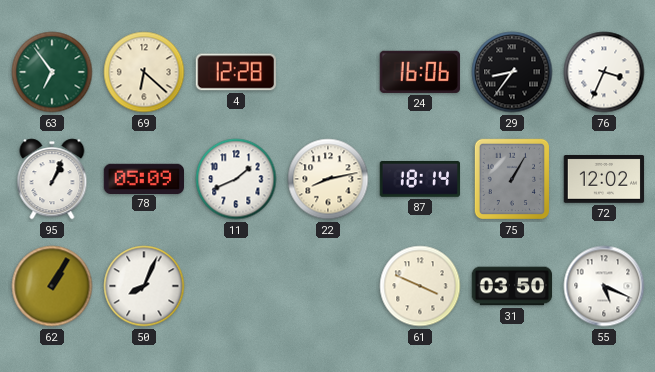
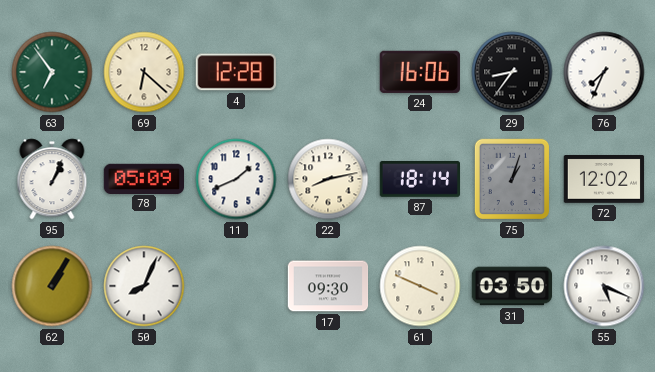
76: 3:34 -> 7:34
75: 1:05 -> 1:03
17: none -> 09:30
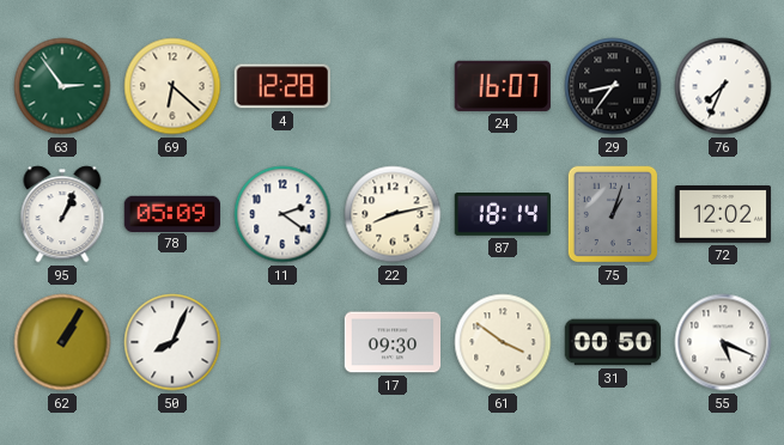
63: 6:54 -> 2:54
24: 16:06 -> 16:07
11: 1:41 -> 2:21
61: 3:49 -> 3:51
31: 03:50 -> 00:50
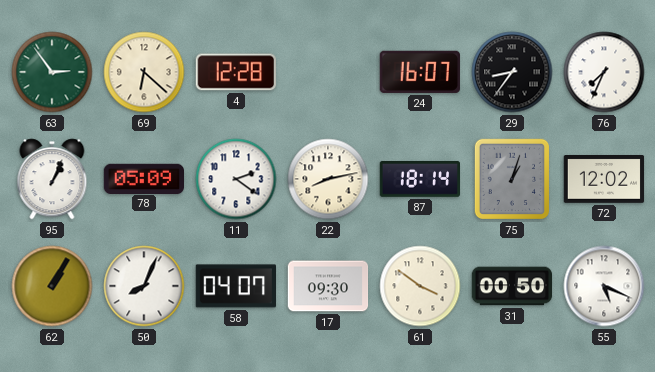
58: none -> 04:07
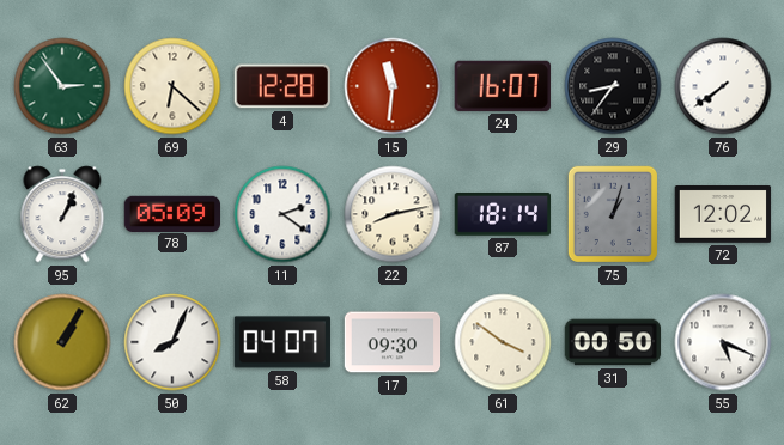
15: none -> 11:31
76: 7:34 -> 7:39
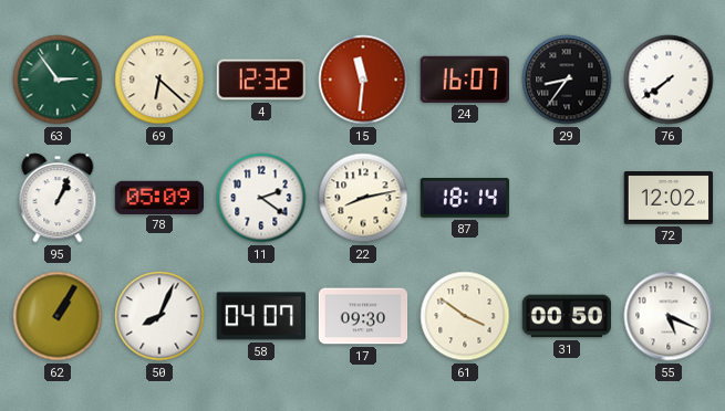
4: 12:28 -> 12:32
75: 1:03 -> none
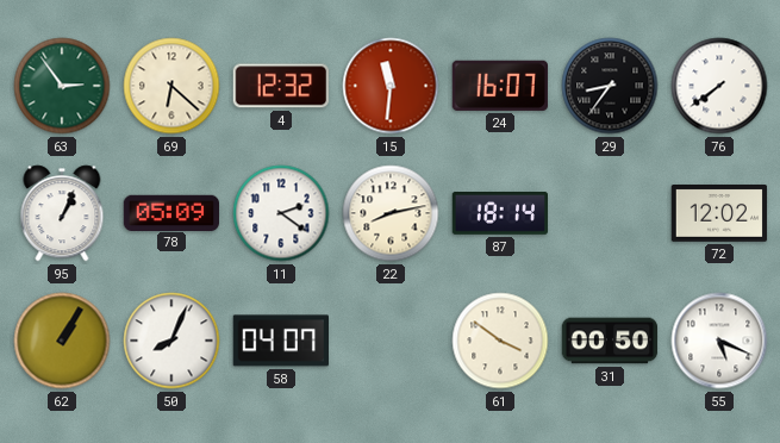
17: 09:30 -> none
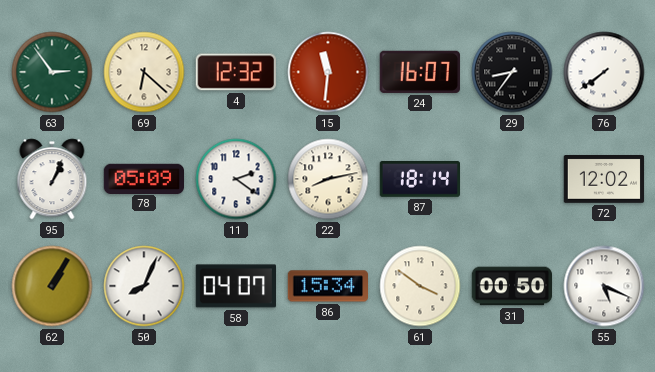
86: none -> 15:34
